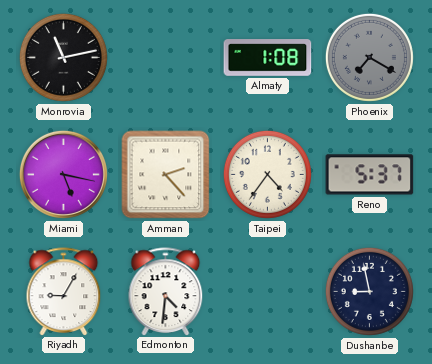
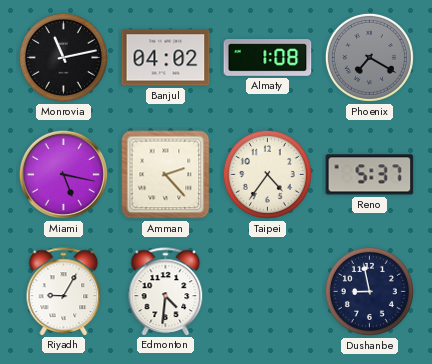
Banjul: none -> 04:02
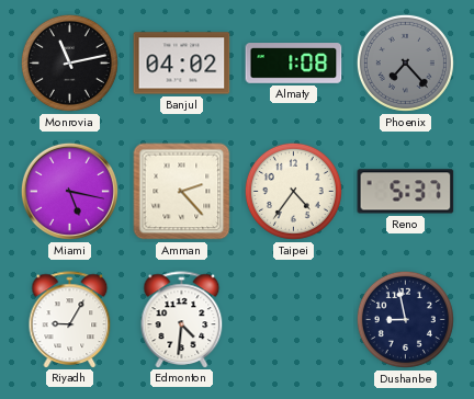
Phoenix: 7:20 -> 7:23
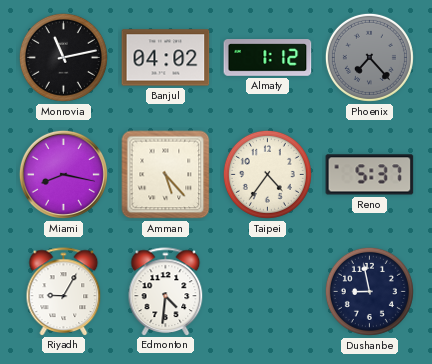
Almaty: 1:08 -> 1:12
Miami: 5:17 -> 8:17
Amman: 2:23 -> 5:23
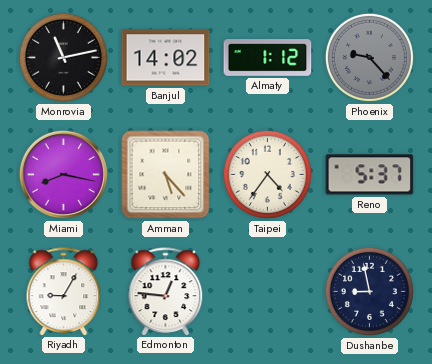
Banjul: 04:02 -> 14:02
Phoenix: 7:23 -> 9:23
Edmonton: 4:31 -> 12:46
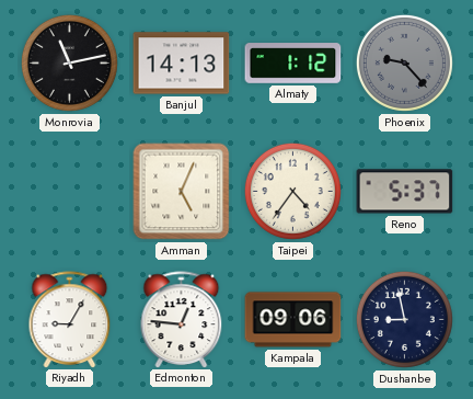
Banjul: 14:02 -> 14:13
Miami: 8:17 -> none
Amman: 5:23 -> 5:04
Kampala: none -> 09:06
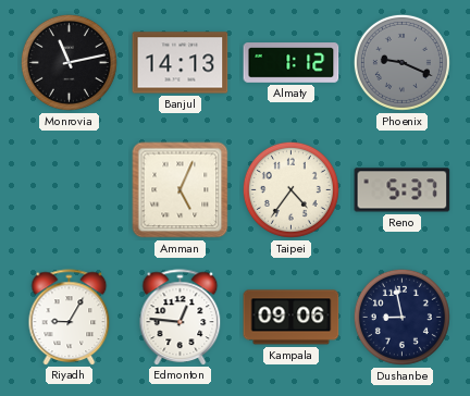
Phoenix: 9:23 -> 9:19
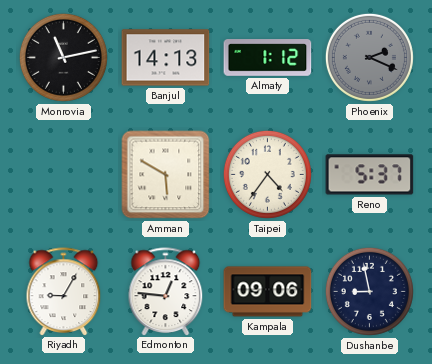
Phoenix: 9:19 -> 2:19
Amman: 5:04 -> 5:50
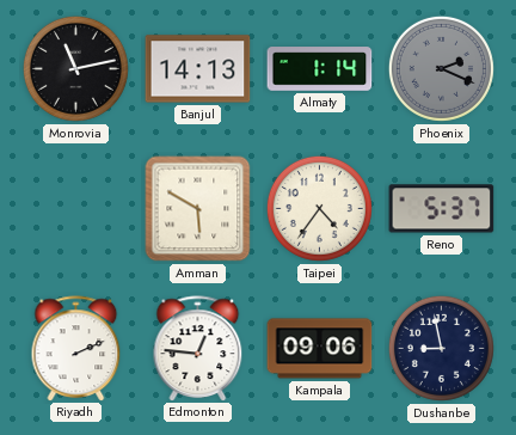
Almaty: 1:12 -> 1:14
Riyadh: 9:05 -> 2:11
